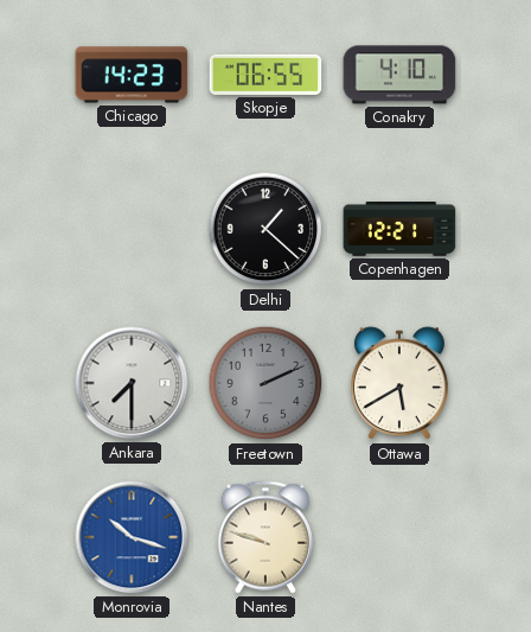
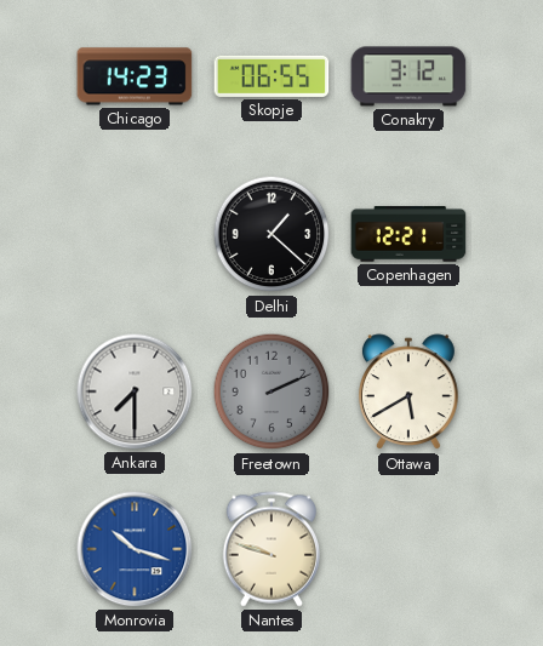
Conakry: 4:10 -> 3:12
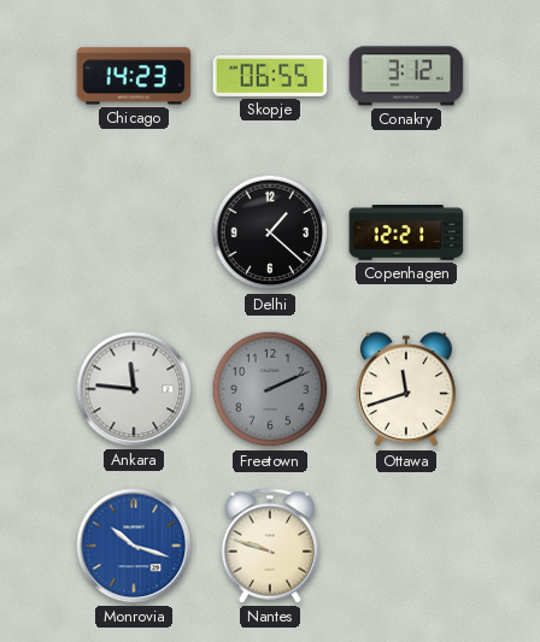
Ankara: 7:30 -> 11:46
Ottawa: 5:40 -> 11:42
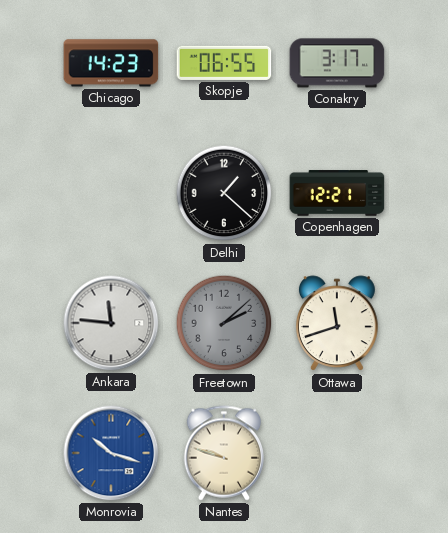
Conakry: 3:12 -> 3:17
Freetown: 2:11 -> 2:08
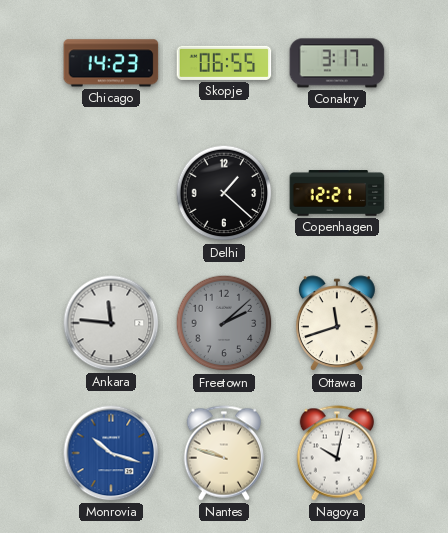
Nagoya: none -> 10:02
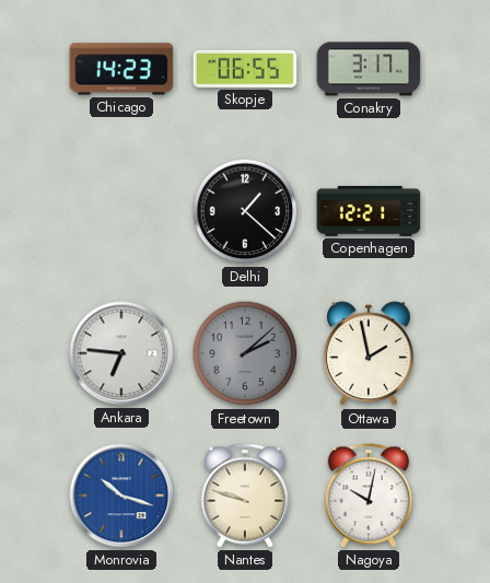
Ankara: 11:46 -> 6:46
Ottawa: 11:42 -> 1:58
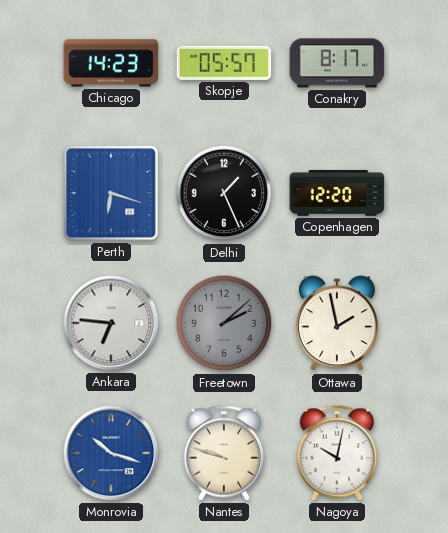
Skopje: 06:55 -> 05:57
Conakry: 3:17 -> 8:17
Perth: none -> 6:18
Delhi: 1:22 -> 1:26
Copenhagen: 12:21 -> 12:20
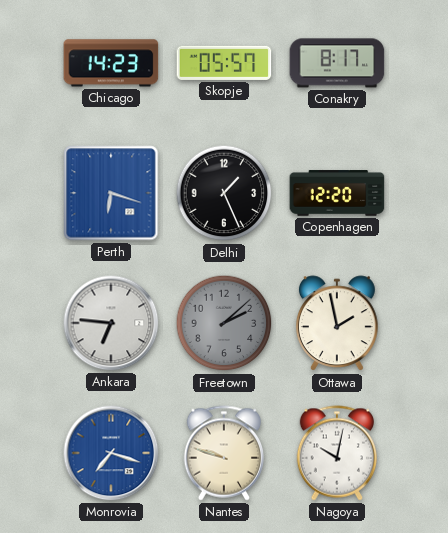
Monrovia: 10:18 -> 7:18
